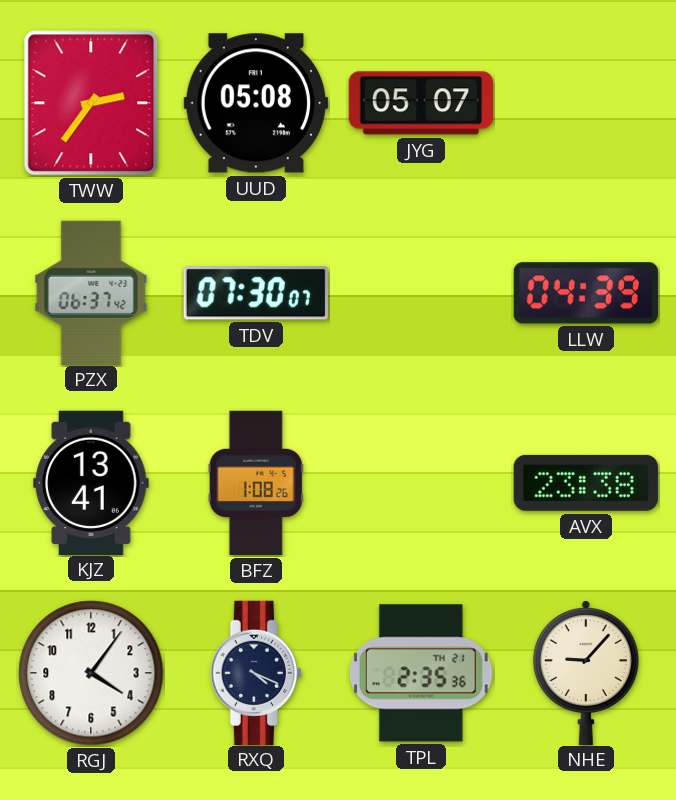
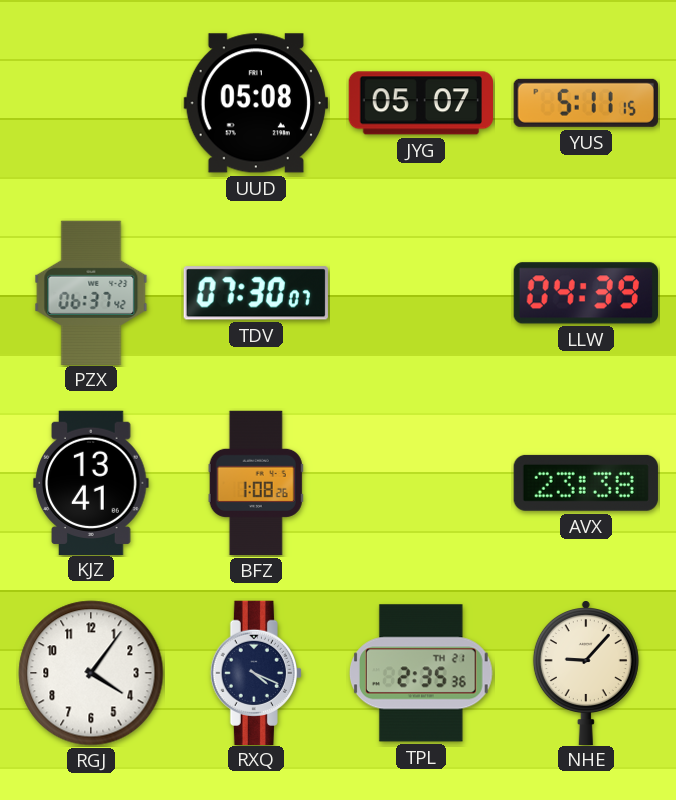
TWW: 2:36 -> none
YUS: none -> 5:11
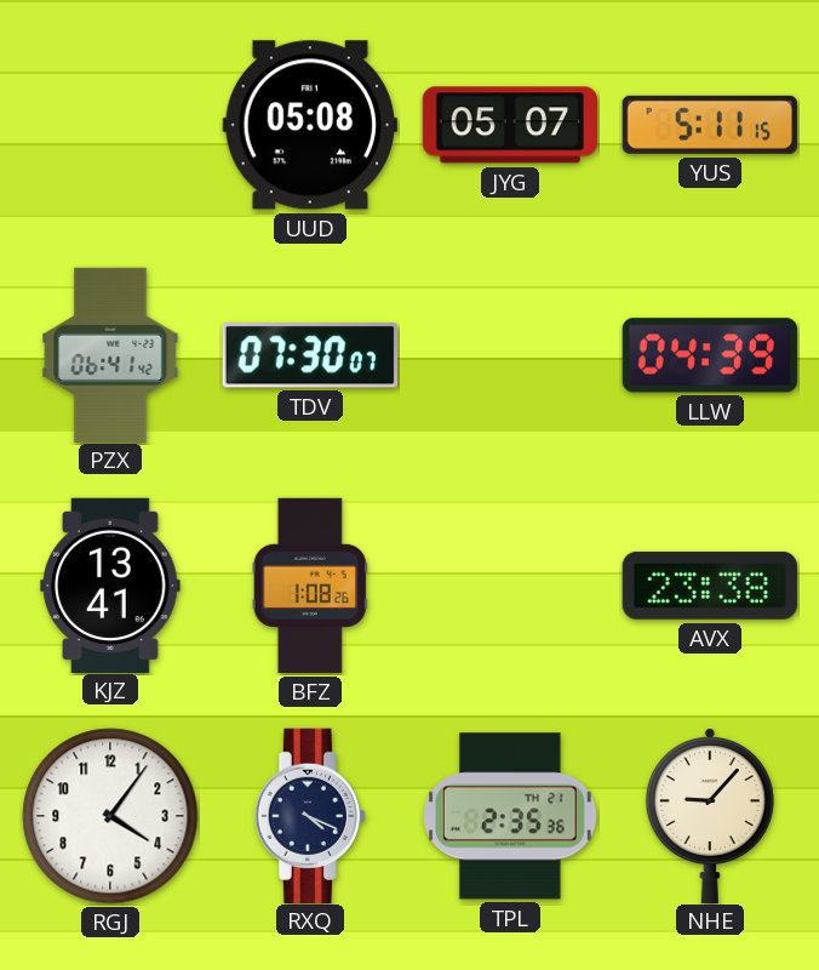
PZX: 06:37 -> 06:41
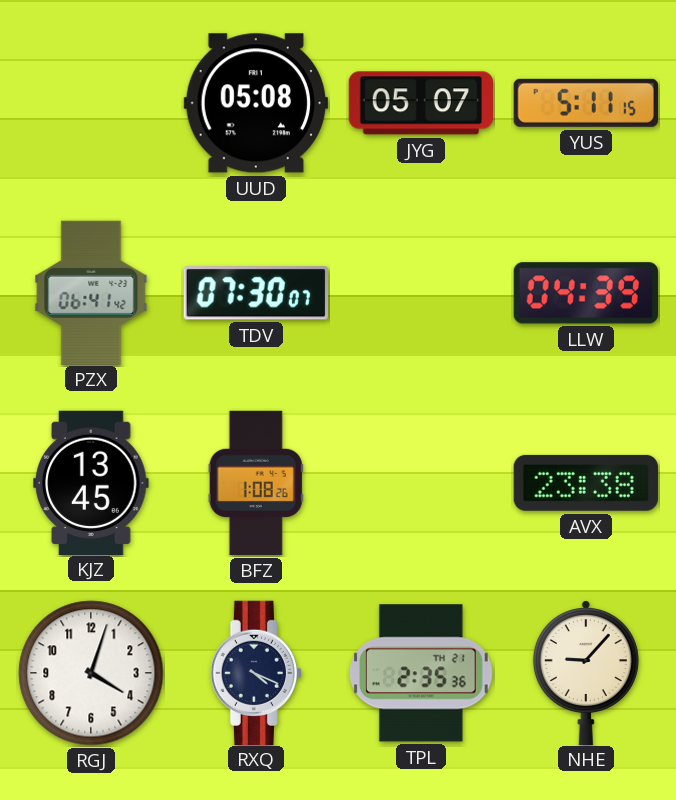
KJZ: 13:41 -> 13:45
RGJ: 4:06 -> 4:03
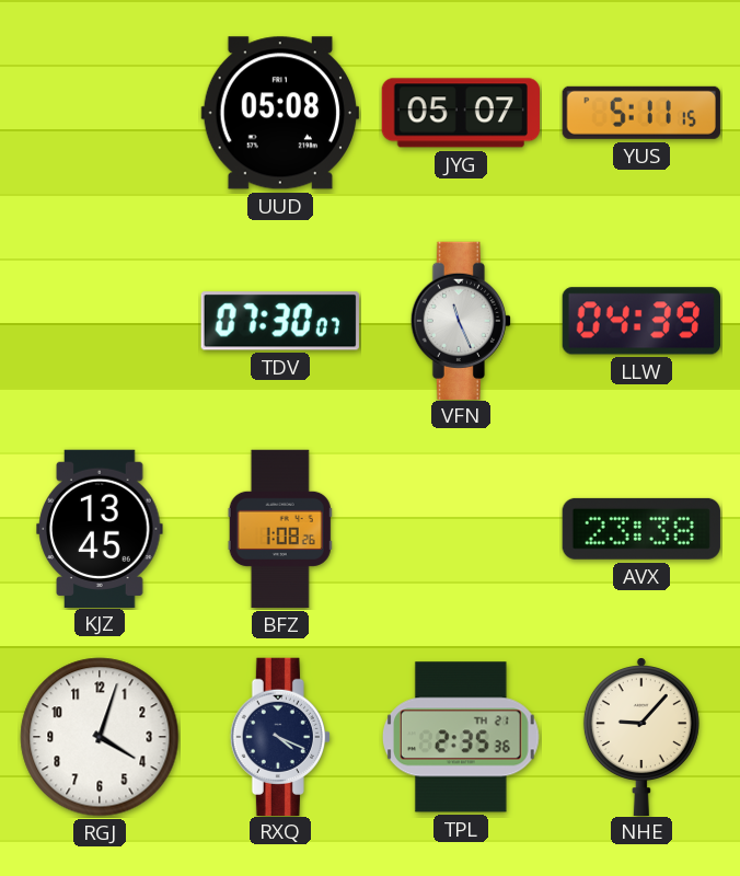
PZX: 06:41 -> none
VFN: none -> 11:26
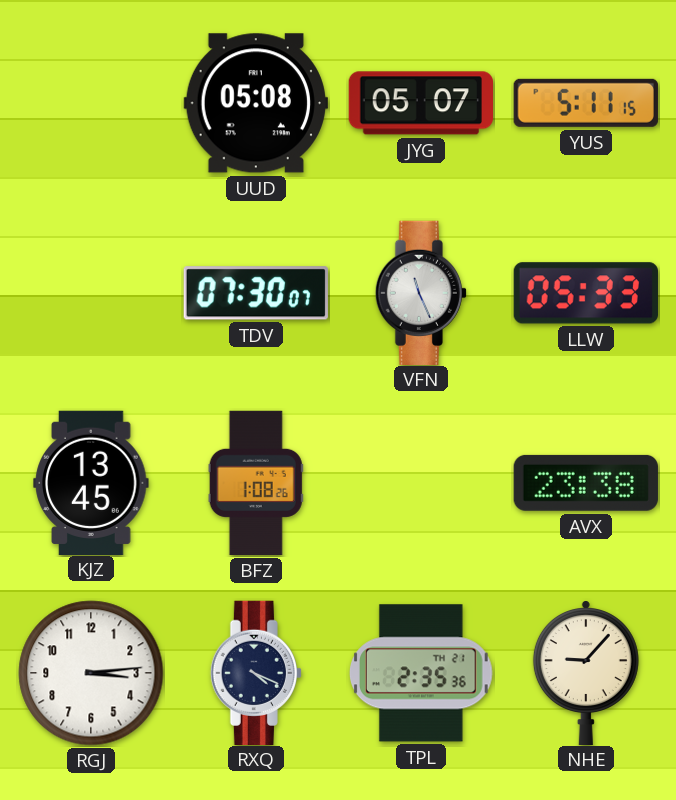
LLW: 04:39 -> 05:33
RGJ: 4:03 -> 3:14
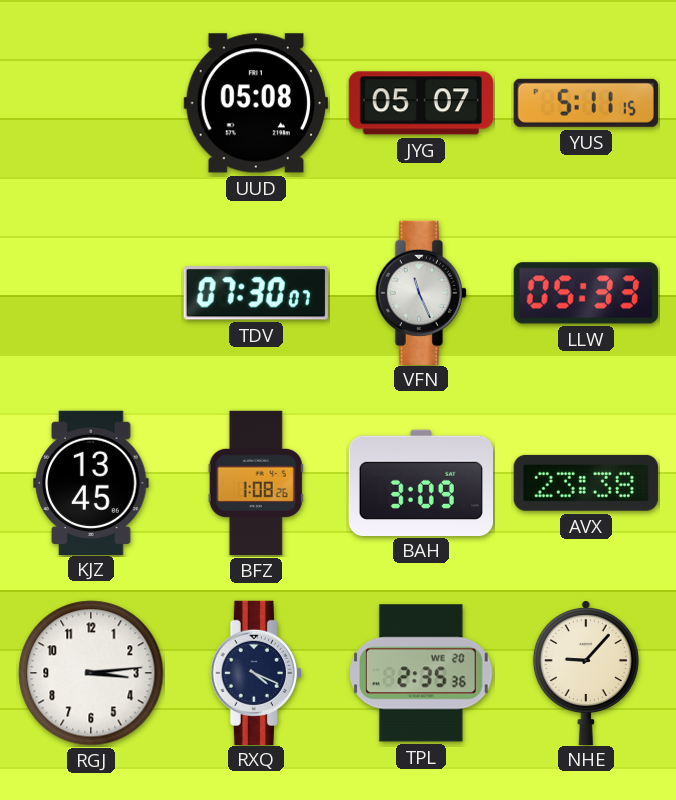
BAH: none -> 3:09
TPL date: TH 21 -> WE 20
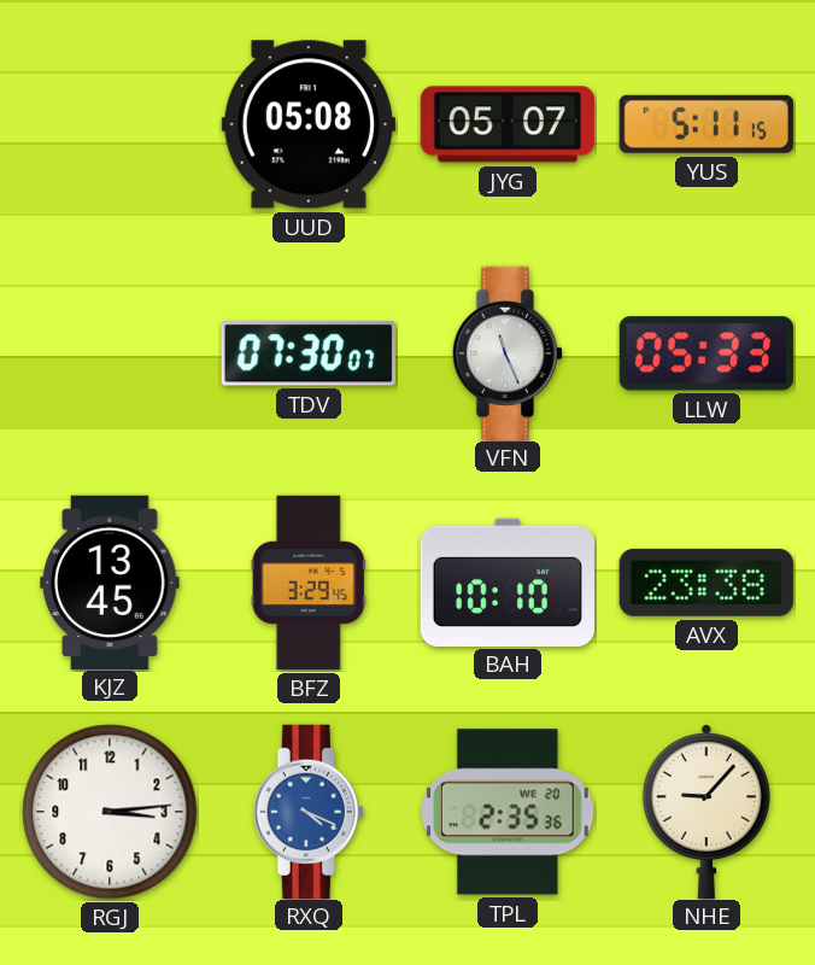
BFZ: 1:08 -> 3:29
BAH: 3:09 -> 10:10
RXQ dial: navy -> blue
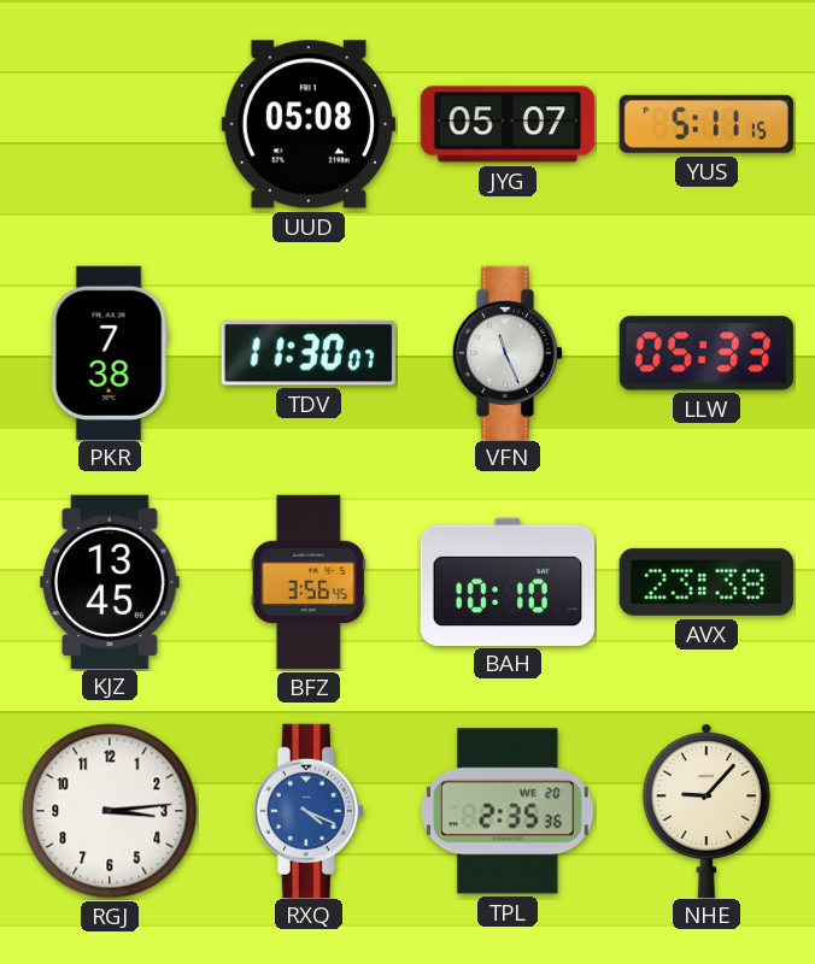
PKR: none -> 7:38
TDV: 07:30 -> 11:30
BFZ: 3:29 -> 3:56
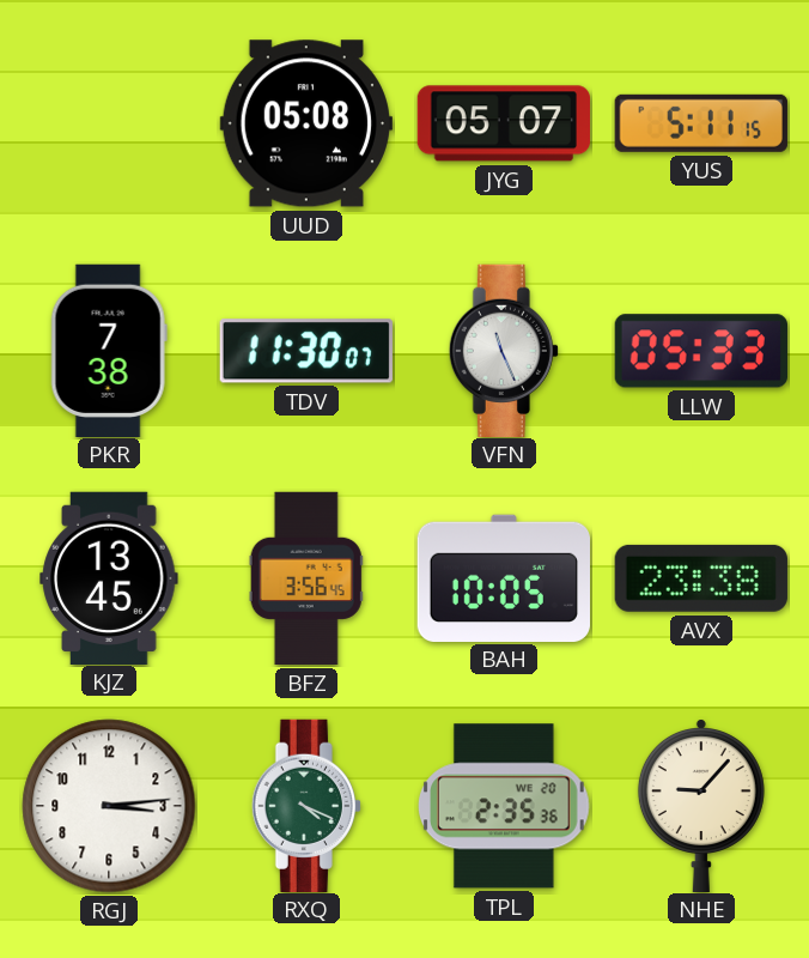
BAH: 10:10 -> 10:05
RXQ dial: blue -> green
